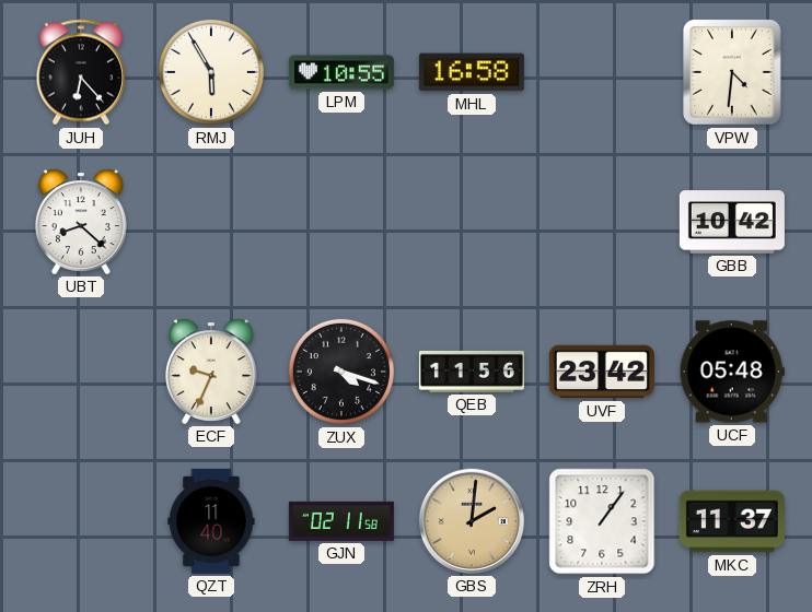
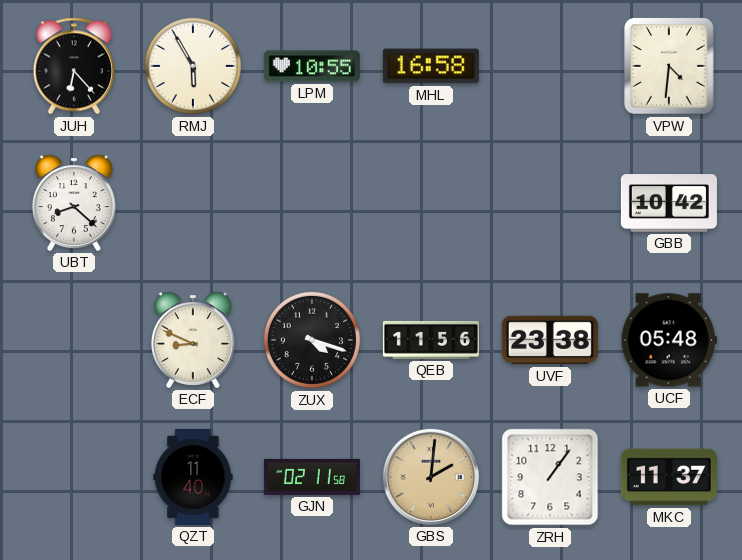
ECF: 9:34 -> 8:49
UVF: 23:42 -> 23:38
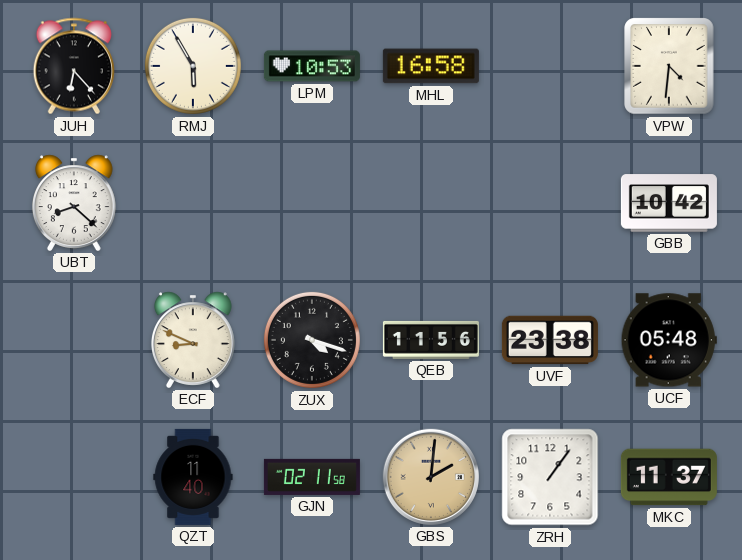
LPM: 10:55 -> 10:53
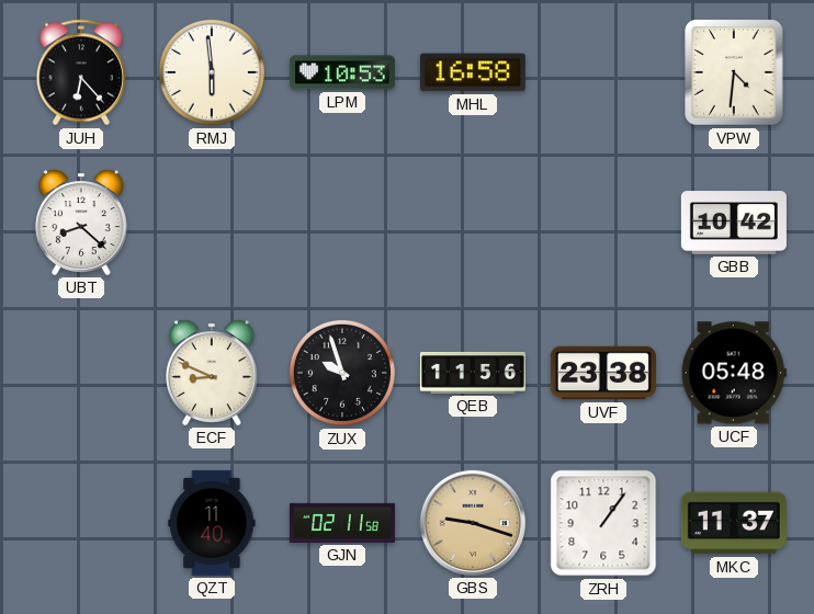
RMJ: 5:55 -> 5:59
ZUX: 4:18 -> 9:57
GBS: 2:01 -> 9:18
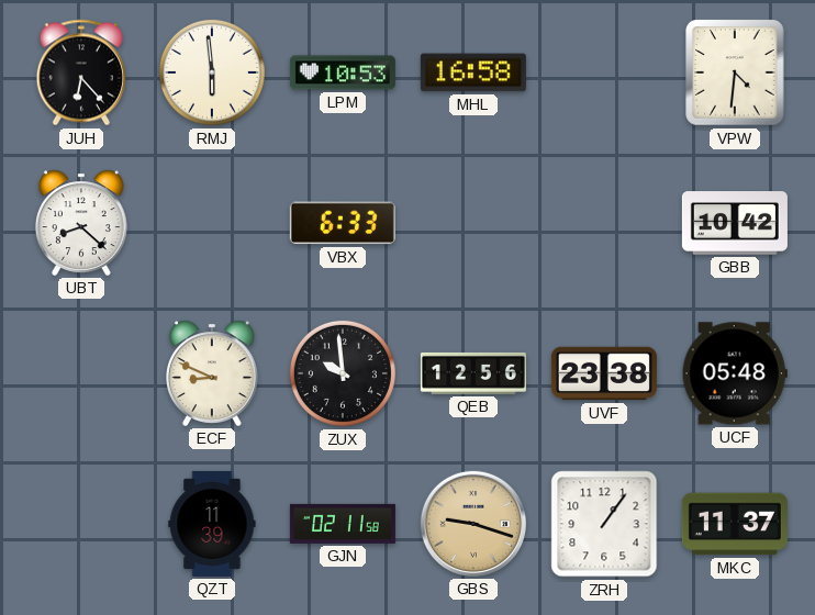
VBX: none -> 6:33
ZUX: 9:57 -> 9:59
QEB: 11:56 -> 12:56
QZT: 11:40 -> 11:39
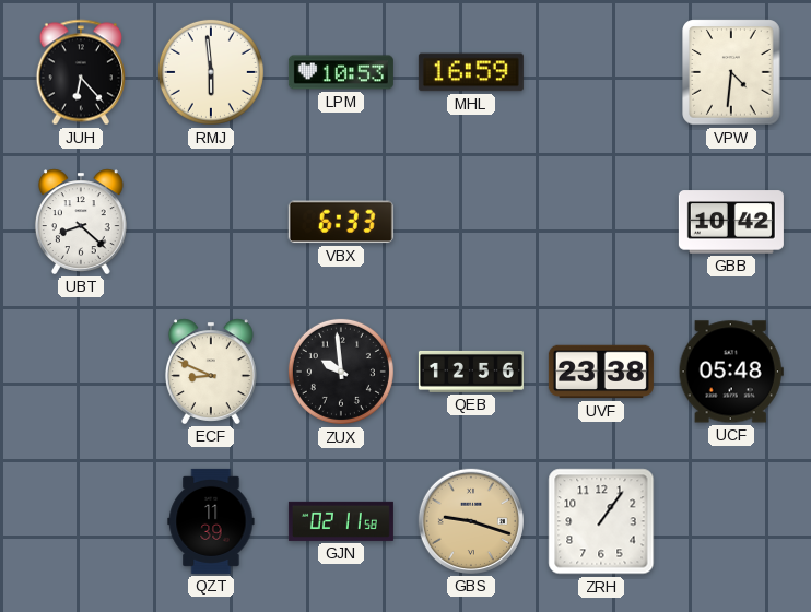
MHL: 16:58 -> 16:59
MKC: 11:37 -> none
